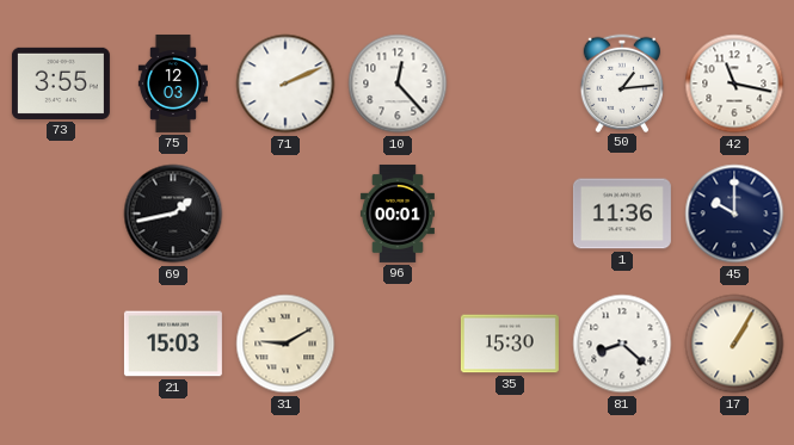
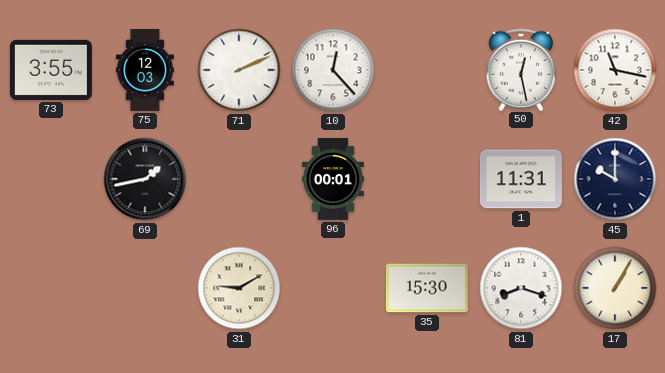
50: 1:14 -> 12:28
1: 11:36 -> 11:31
21: 15:03 -> none
81: 8:22 -> 8:18
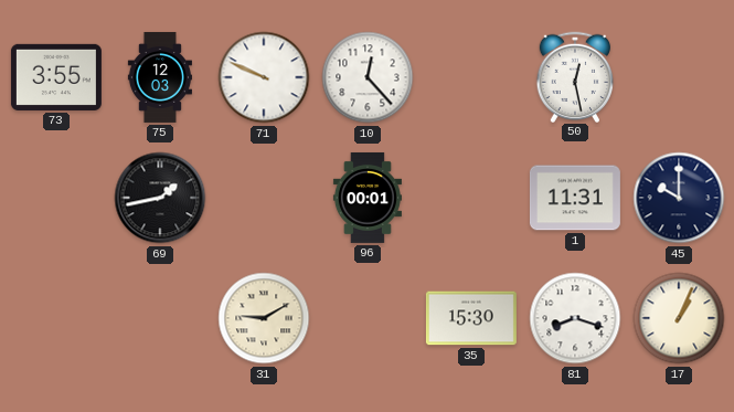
71: 2:11 -> 9:49
42: 11:17 -> none
17: 1:05 -> 1:04
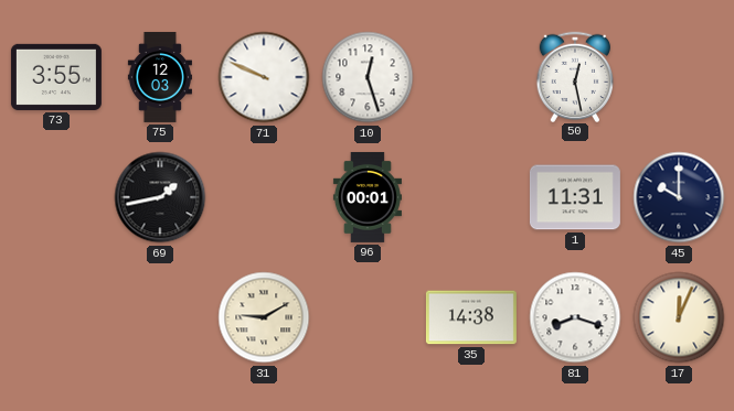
10: 12:23 -> 12:27
35: 15:30 -> 14:38
17: 1:04 -> 12:04
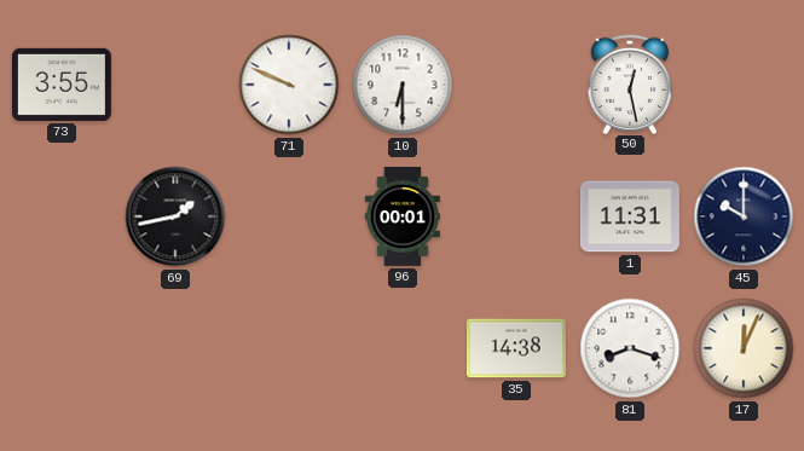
75: 12:03 -> none
10: 12:27 -> 6:30
31: 9:10 -> none
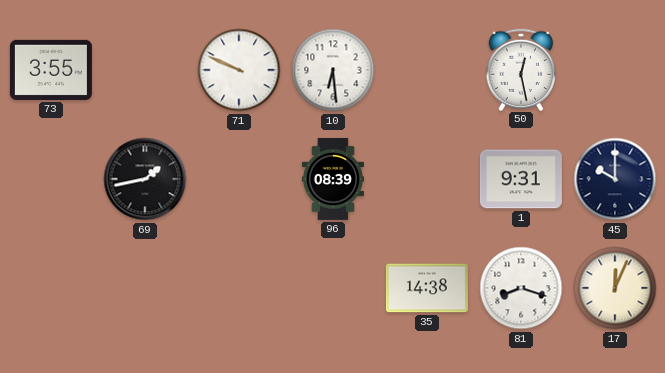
10: 6:30 -> 6:29
96: 00:01 -> 08:39
1: 11:31 -> 9:31
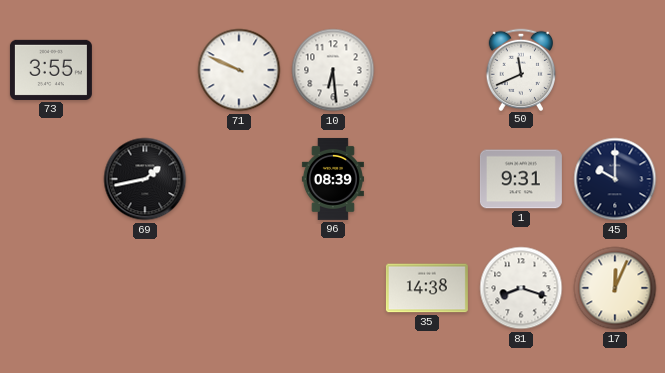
50: 12:28 -> 11:41
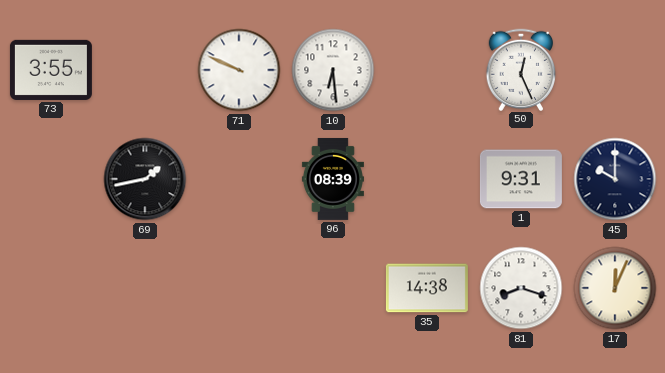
50: 11:41 -> 12:26
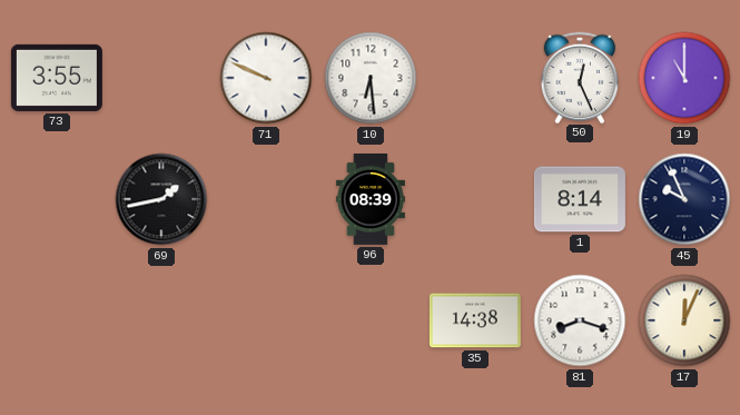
19: none -> 11:00
1: 9:31 -> 8:14
45: 10:00 -> 9:56
